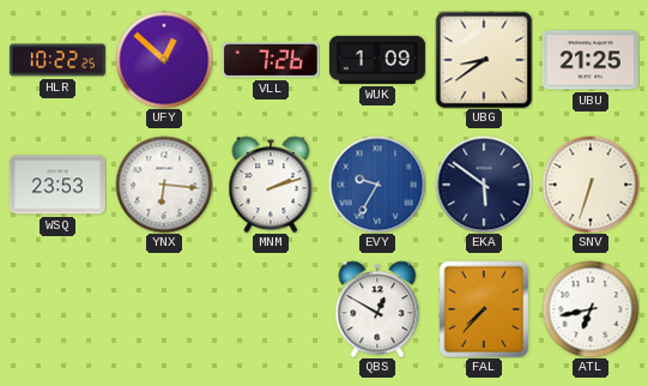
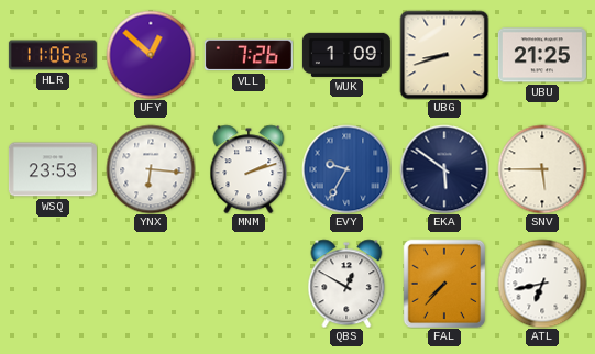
HLR: 10:22 -> 11:06
UBG: 8:39 -> 8:42
SNV: 6:33 -> 5:45
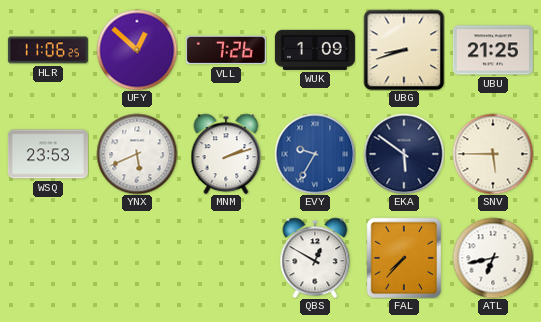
YNX: 6:16 -> 5:41
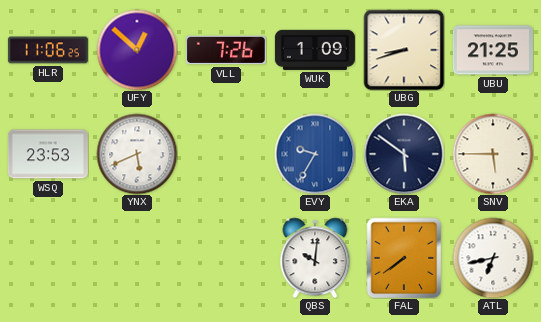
MNM: 2:12 -> none
QBS: 12:50 -> 10:01
FAL: 7:37 -> 7:39
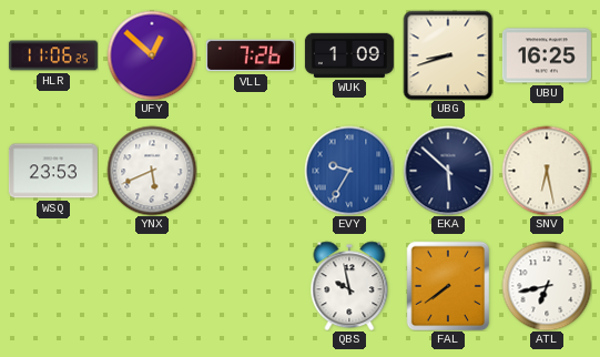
UBU: 21:25 -> 16:25
EKA: 5:51 -> 5:52
SNV: 5:45 -> 6:28
QBS: 10:01 -> 9:58
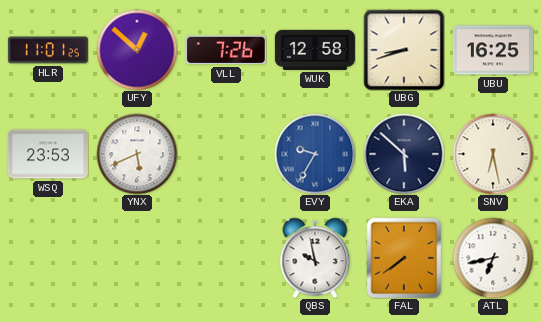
HLR: 11:06 -> 11:01
WUK: 1:09 -> 12:58
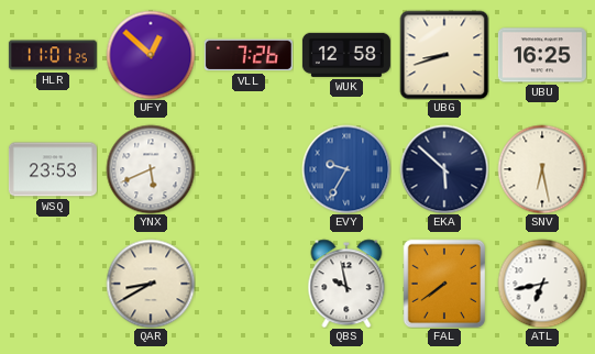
QAR: none -> 8:40
